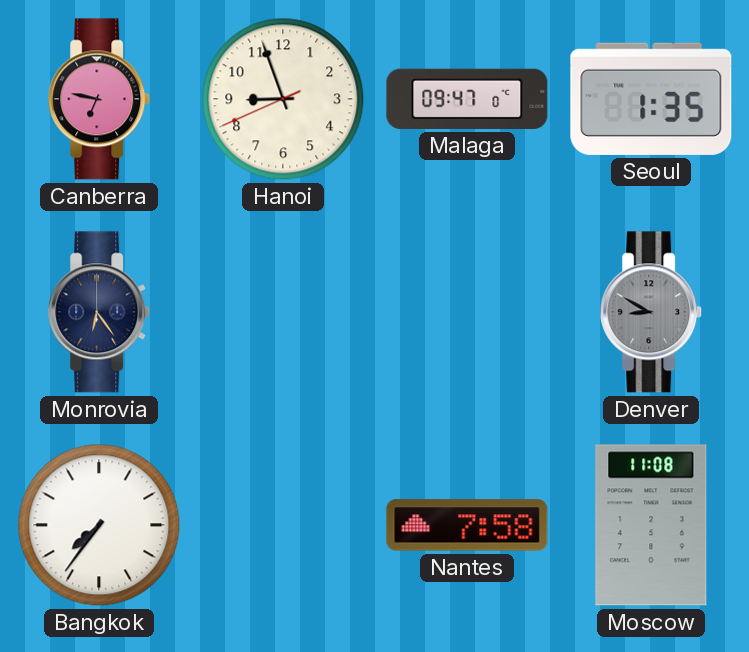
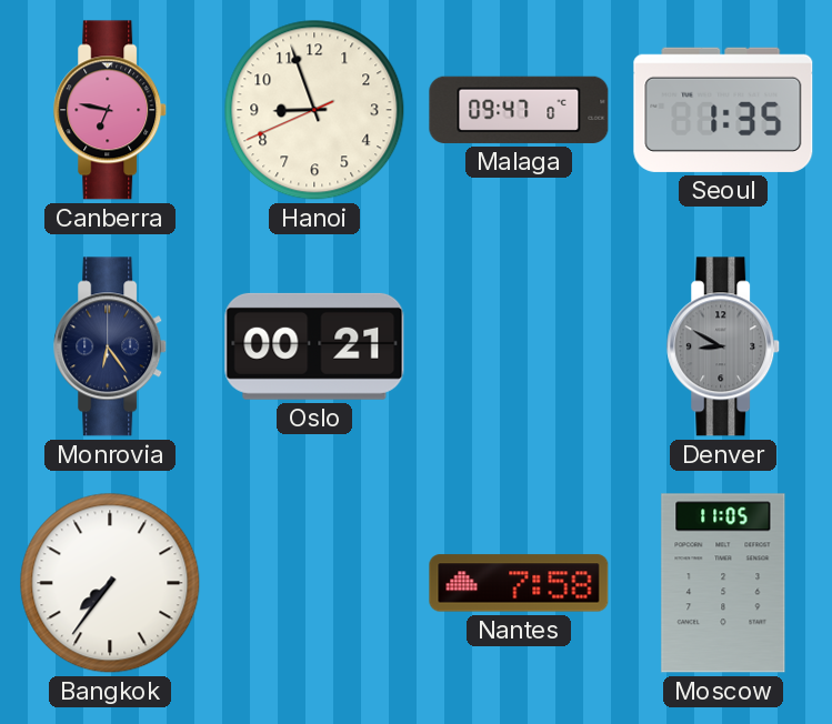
Oslo: none -> 00:21
Moscow: 11:08 -> 11:05
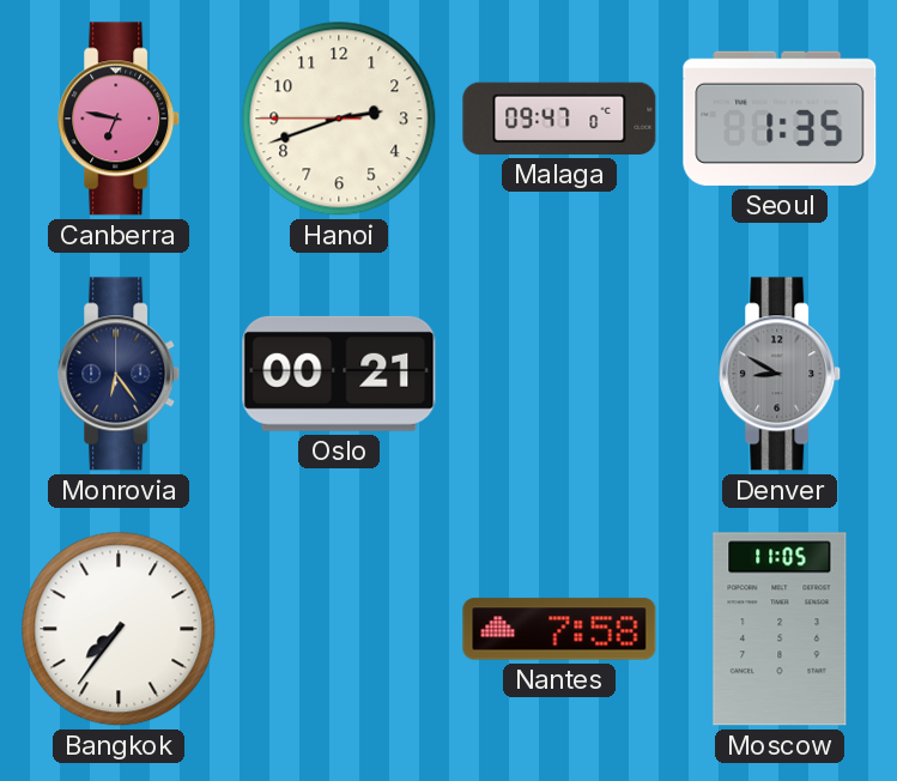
Hanoi: 8:56 -> 2:41
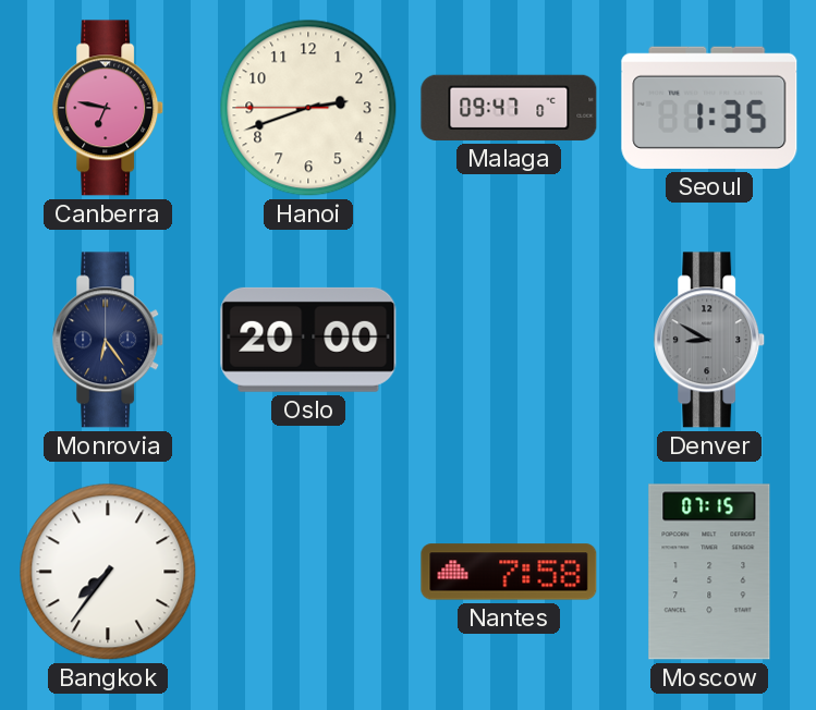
Oslo: 00:21 -> 20:00
Moscow: 11:05 -> 07:15
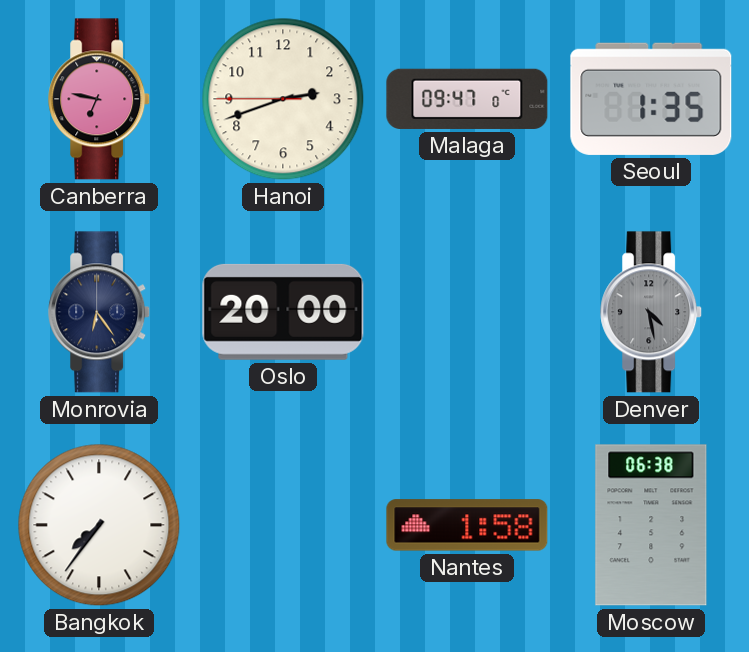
Denver: 8:50 -> 4:28
Nantes: 7:58 -> 1:58
Moscow: 07:15 -> 06:38
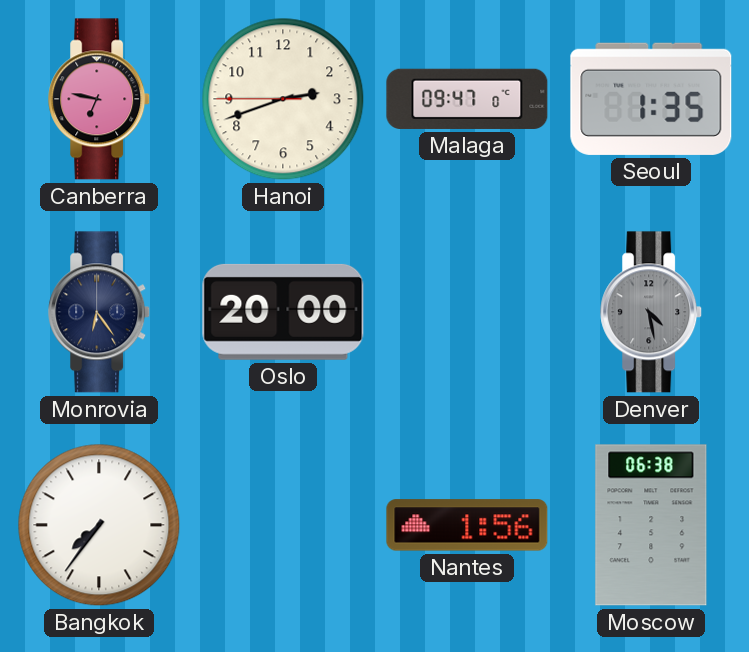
Nantes: 1:58 -> 1:56
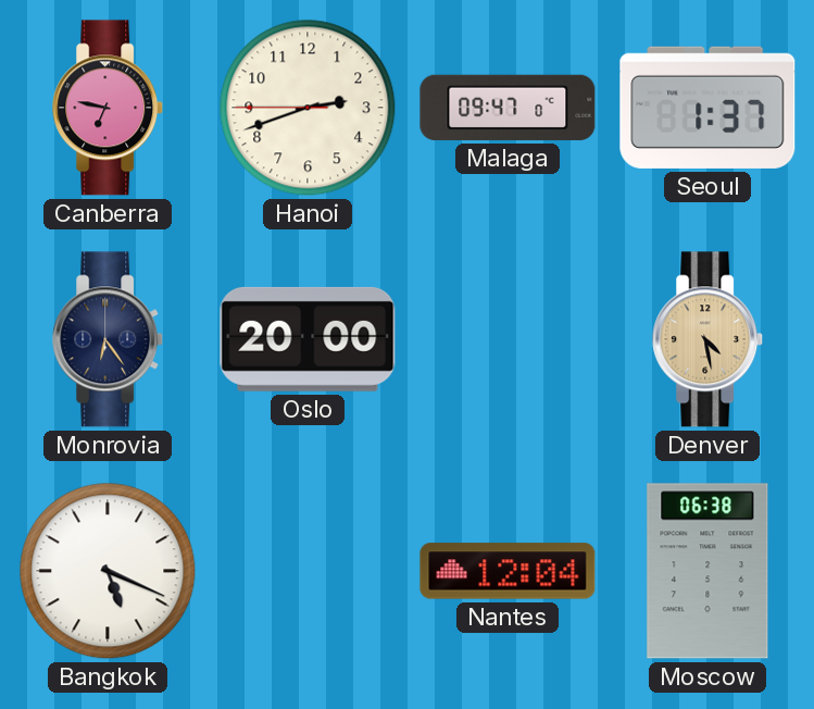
Seoul: 1:35 -> 1:37
Denver dial: grey -> champagne
Bangkok: 7:36 -> 5:19
Nantes: 1:56 -> 12:04
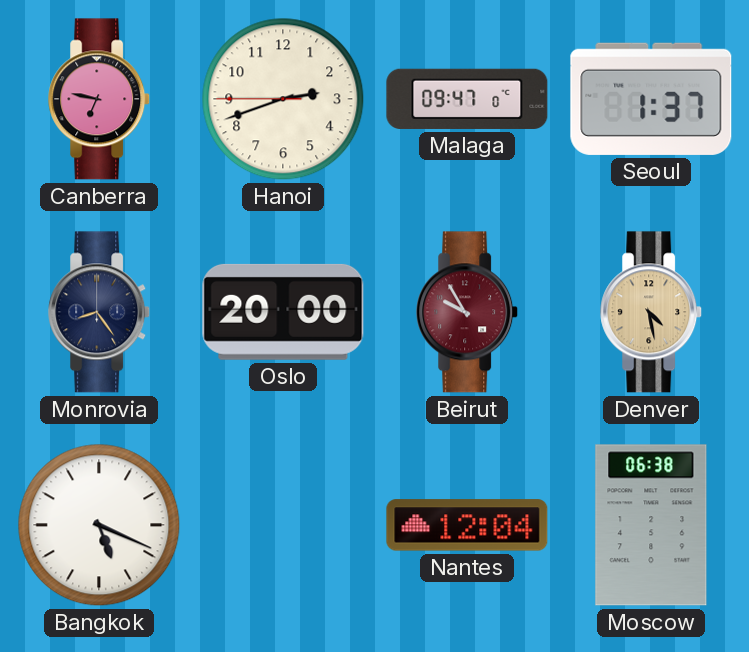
Monrovia: 6:24 -> 8:24
Beirut: none -> 9:55
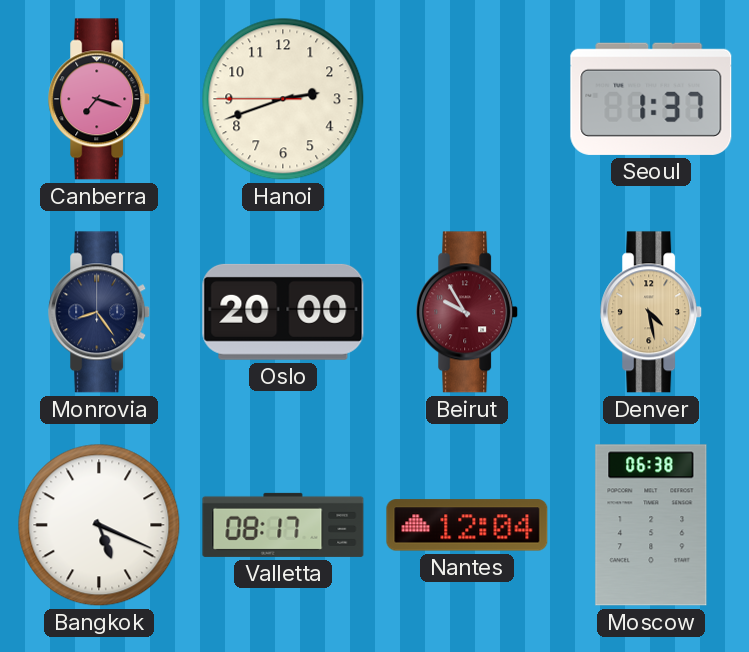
Canberra: 6:47 -> 7:18
Malaga: 09:47 -> none
Valletta: none -> 08:17
